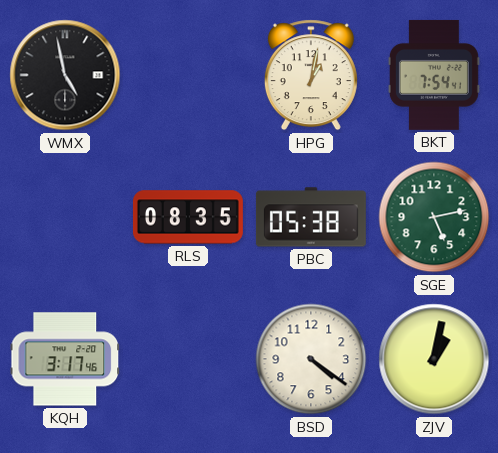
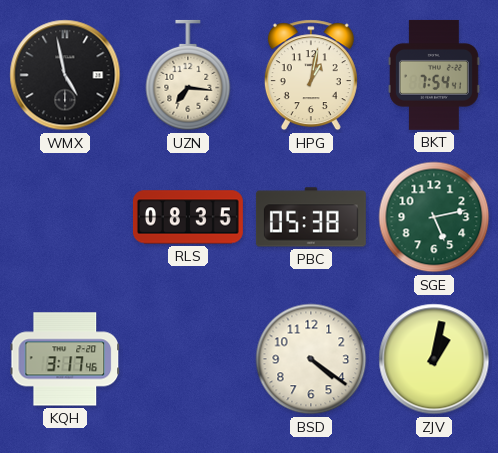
UZN: none -> 7:16
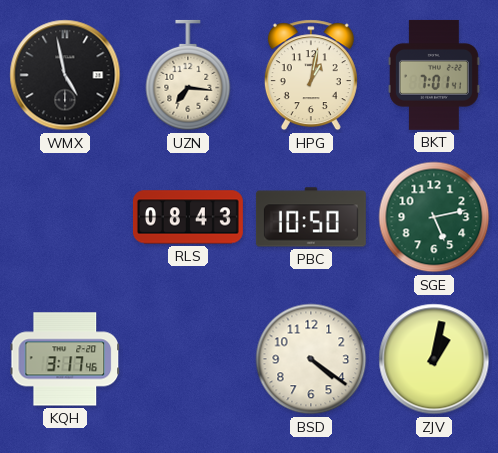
BKT: 7:54 -> 7:01
RLS: 08:35 -> 08:43
PBC: 05:38 -> 10:50
